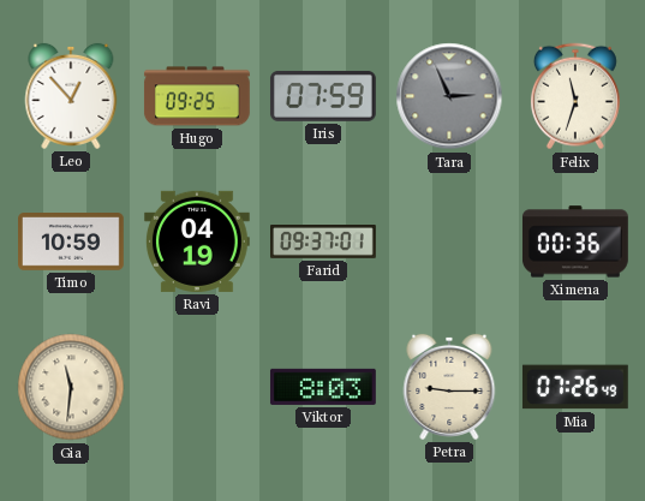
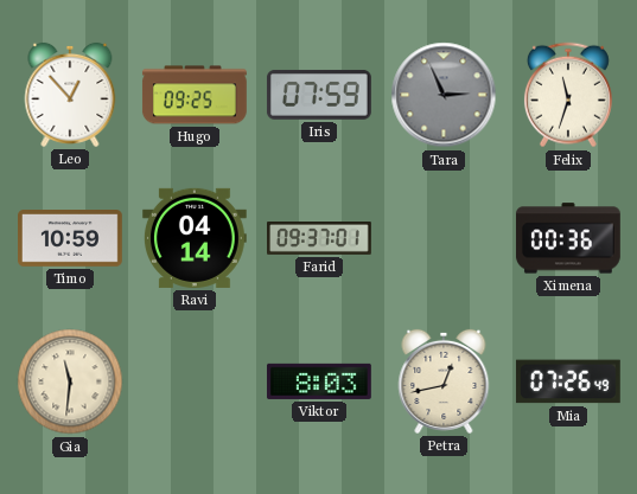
Ravi: 04:19 -> 04:14
Petra: 9:15 -> 12:43
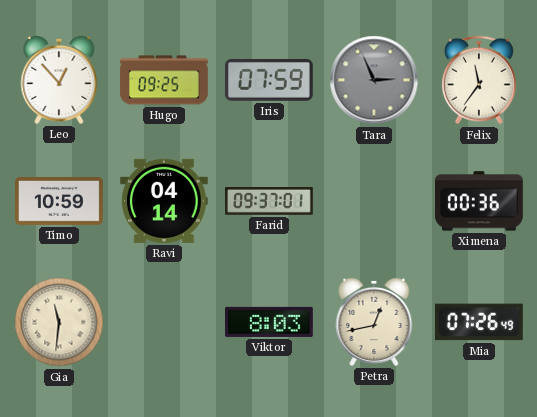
Felix: 11:33 -> 11:36
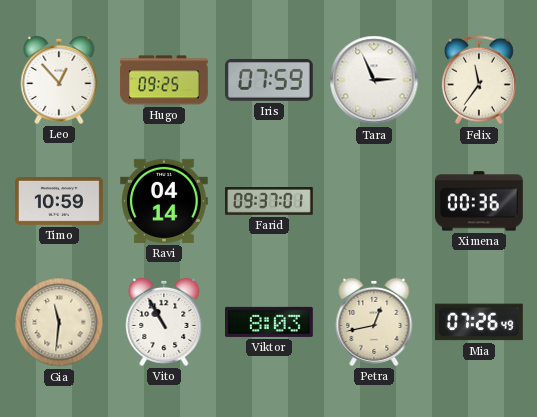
Tara dial: grey -> white
Vito: none -> 10:55
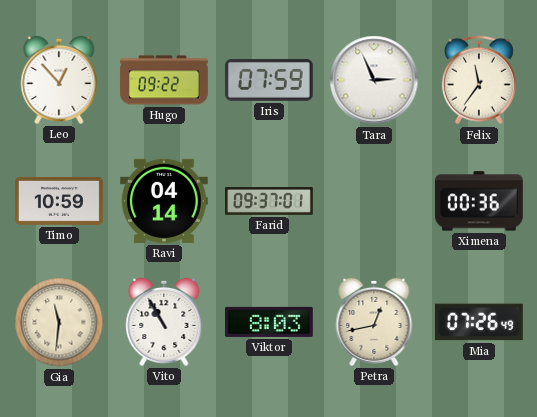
Hugo: 09:25 -> 09:22
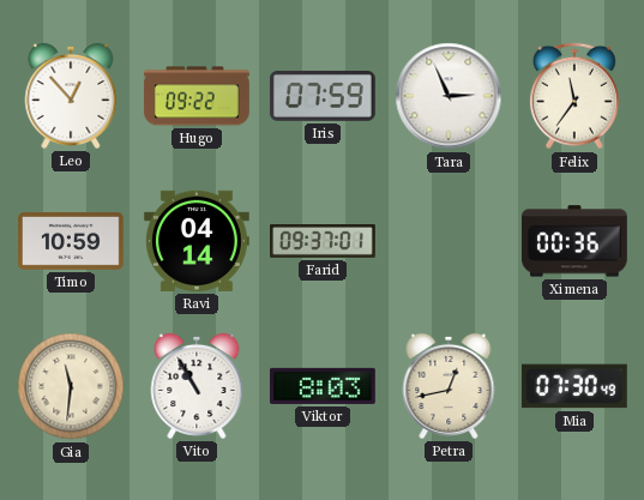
Mia: 07:26 -> 07:30
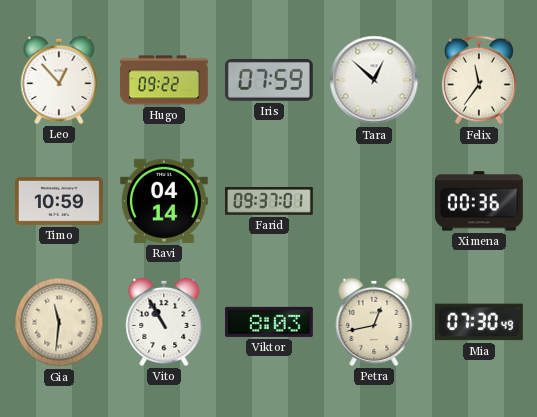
Tara: 2:56 -> 12:52
